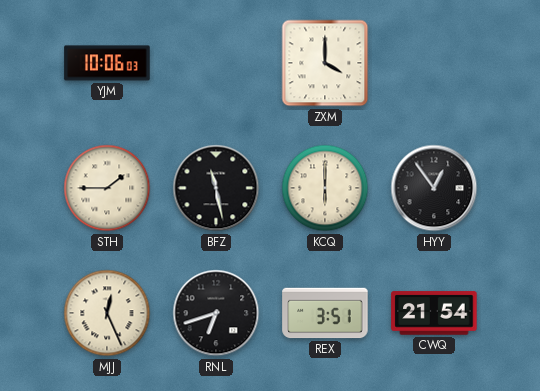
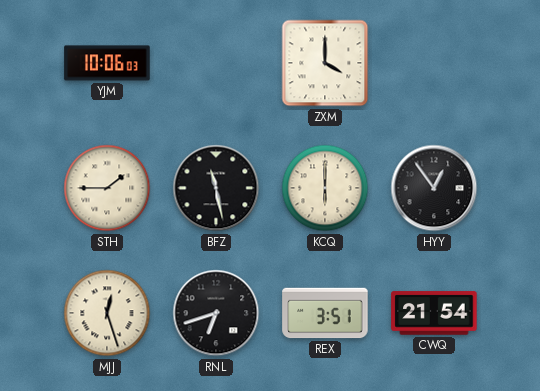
MJJ: 12:26 -> 12:27
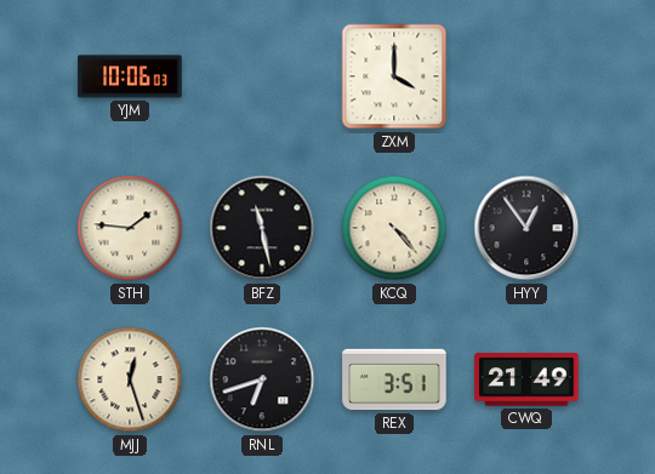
STH: 1:45 -> 1:46
KCQ: 6:00 -> 4:23
CWQ: 21:54 -> 21:49
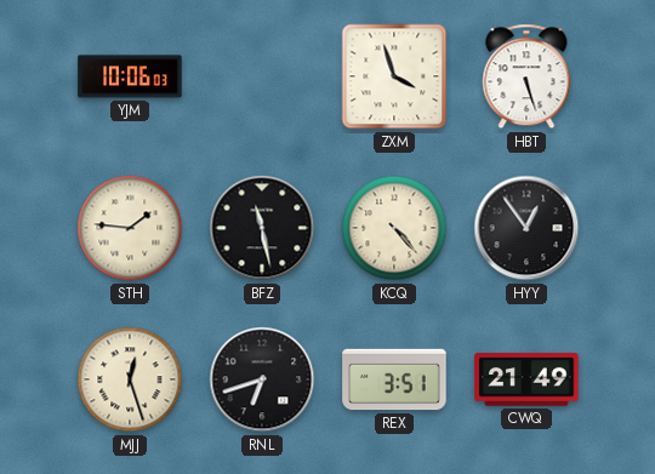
ZXM: 4:00 -> 3:57
HBT: none -> 5:27
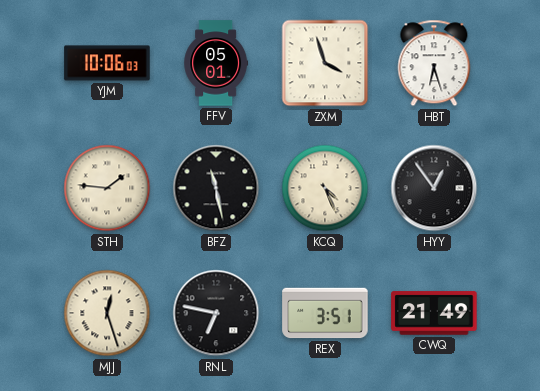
FFV: none -> 05:01
HBT: 5:27 -> 6:27
KCQ: 4:23 -> 4:26
RNL: 6:42 -> 6:47
